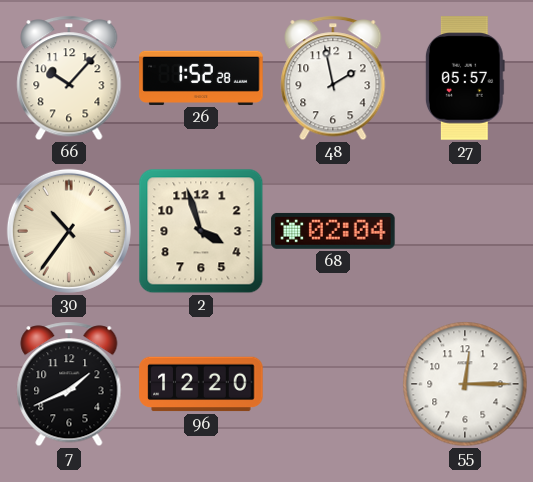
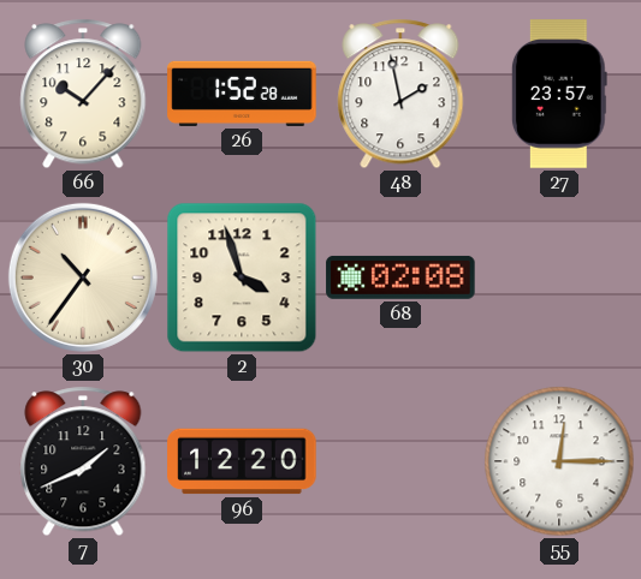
27: 05:57 -> 23:57
68: 02:04 -> 02:08
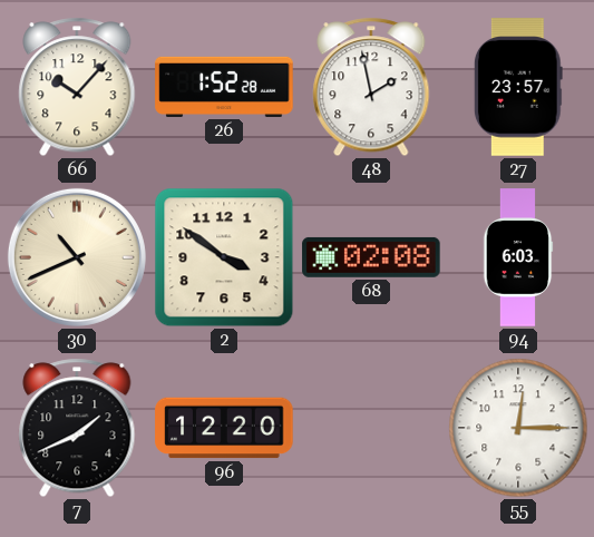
30: 10:36 -> 10:41
2: 3:57 -> 3:51
94: none -> 6:03
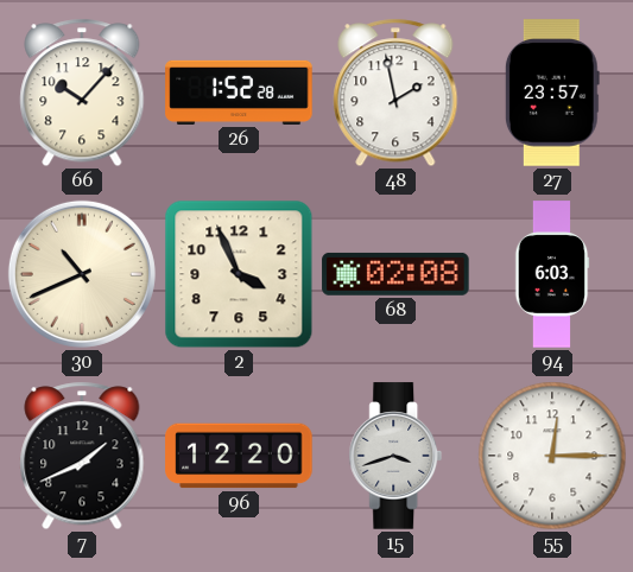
2: 3:51 -> 3:56
15: none -> 3:42
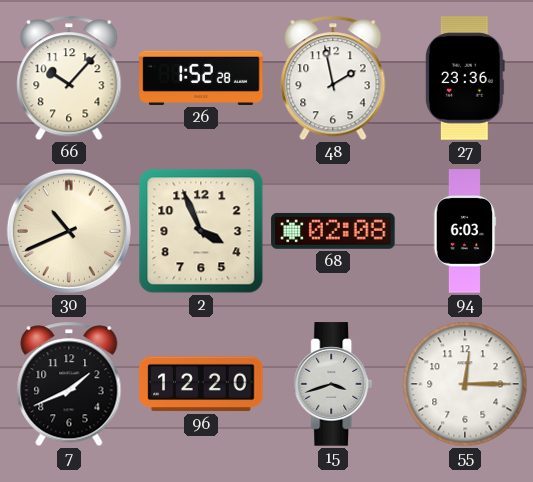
27: 23:57 -> 23:36
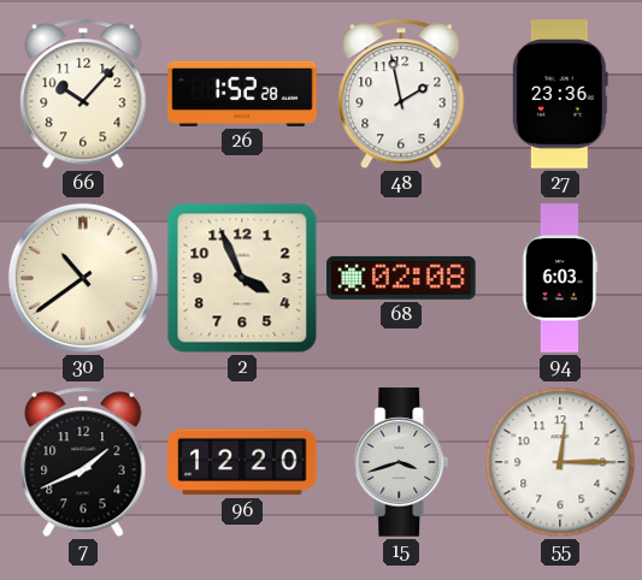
30: 10:41 -> 10:39
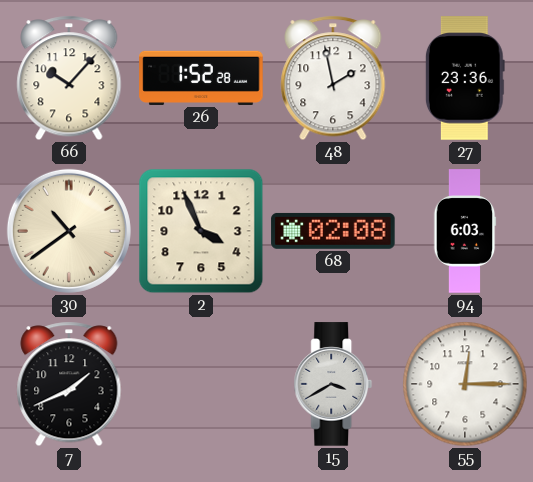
96: 12:20 -> none
15: 3:42 -> 3:40
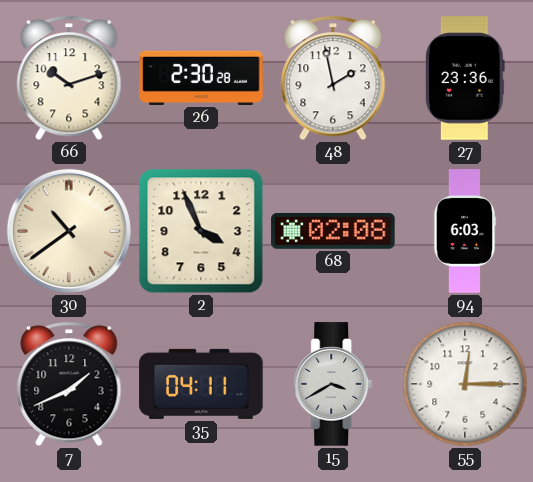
66: 10:07 -> 10:12
26: 1:52 -> 2:30
35: none -> 04:11
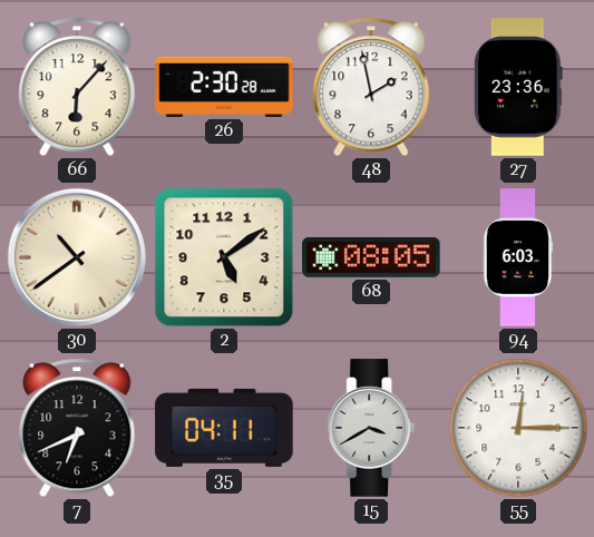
66: 10:12 -> 6:07
2: 3:56 -> 5:09
68: 02:08 -> 08:05
7: 1:41 -> 6:41
